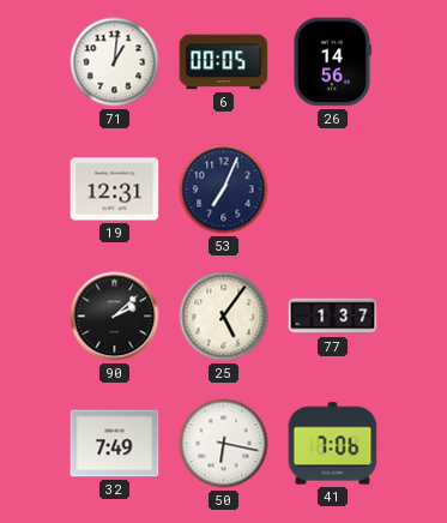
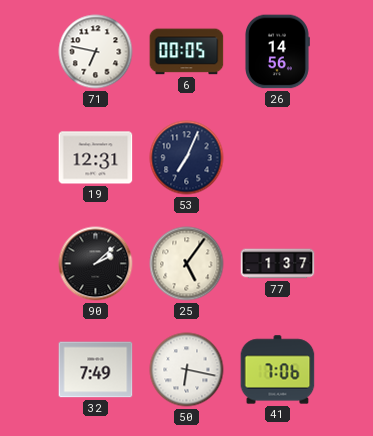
71: 1:01 -> 6:47
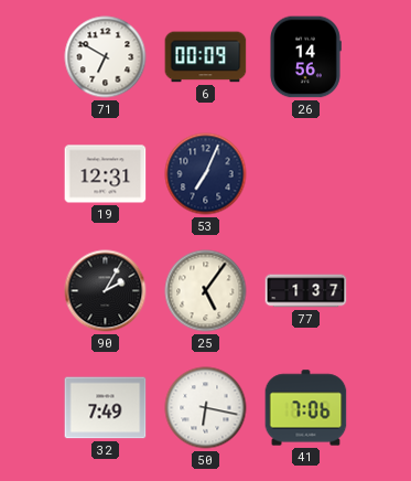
71: 6:47 -> 6:50
6: 00:05 -> 00:09
90: 2:08 -> 2:05
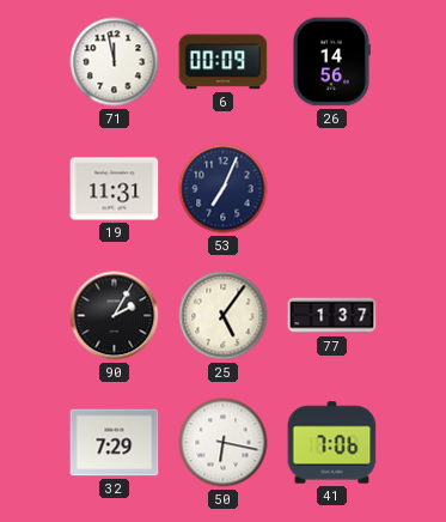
71: 6:50 -> 11:58
19: 12:31 -> 11:31
32: 7:49 -> 7:29
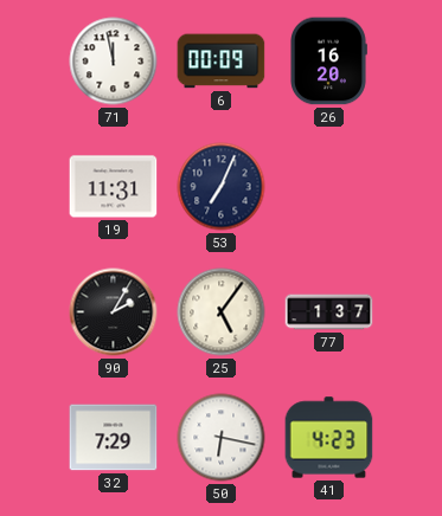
26: 14:56 -> 16:20
41: 7:06 -> 4:23
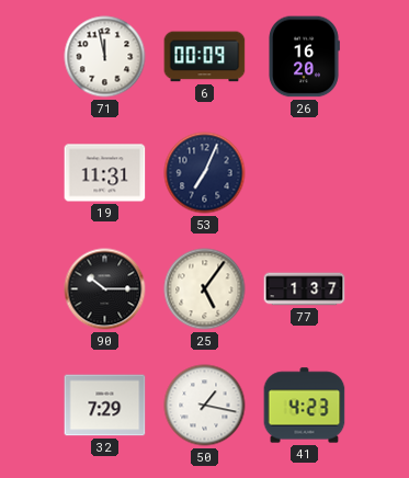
90: 2:05 -> 10:15
50: 6:17 -> 1:17
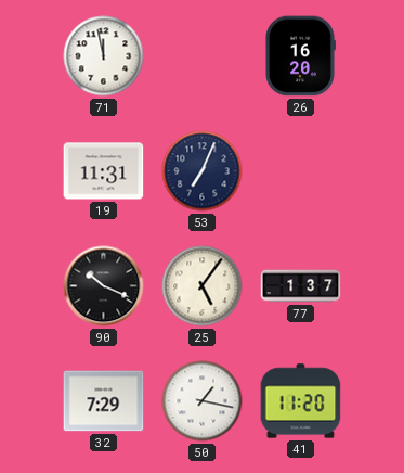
6: 00:09 -> none
90: 10:15 -> 10:19
41: 4:23 -> 11:20
